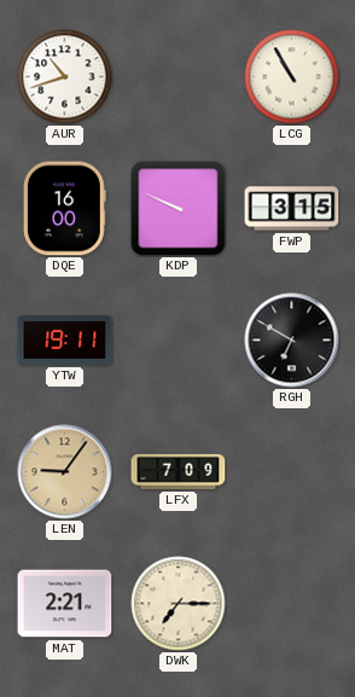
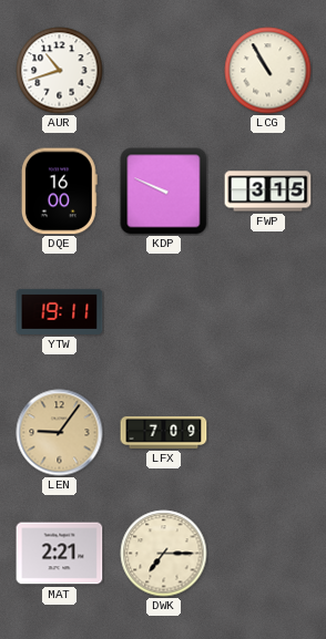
RGH: 6:50 -> none
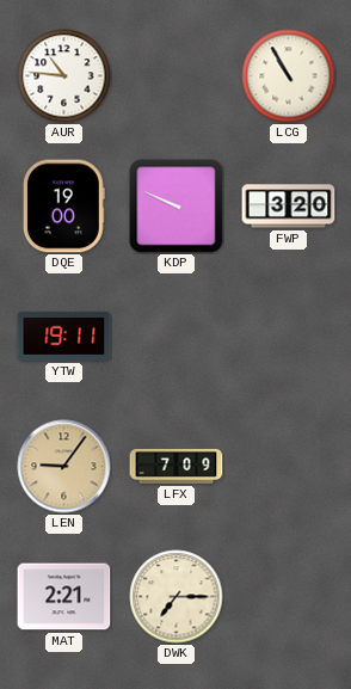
AUR: 10:42 -> 10:46
DQE: 16:00 -> 19:00
FWP: 3:15 -> 3:20
